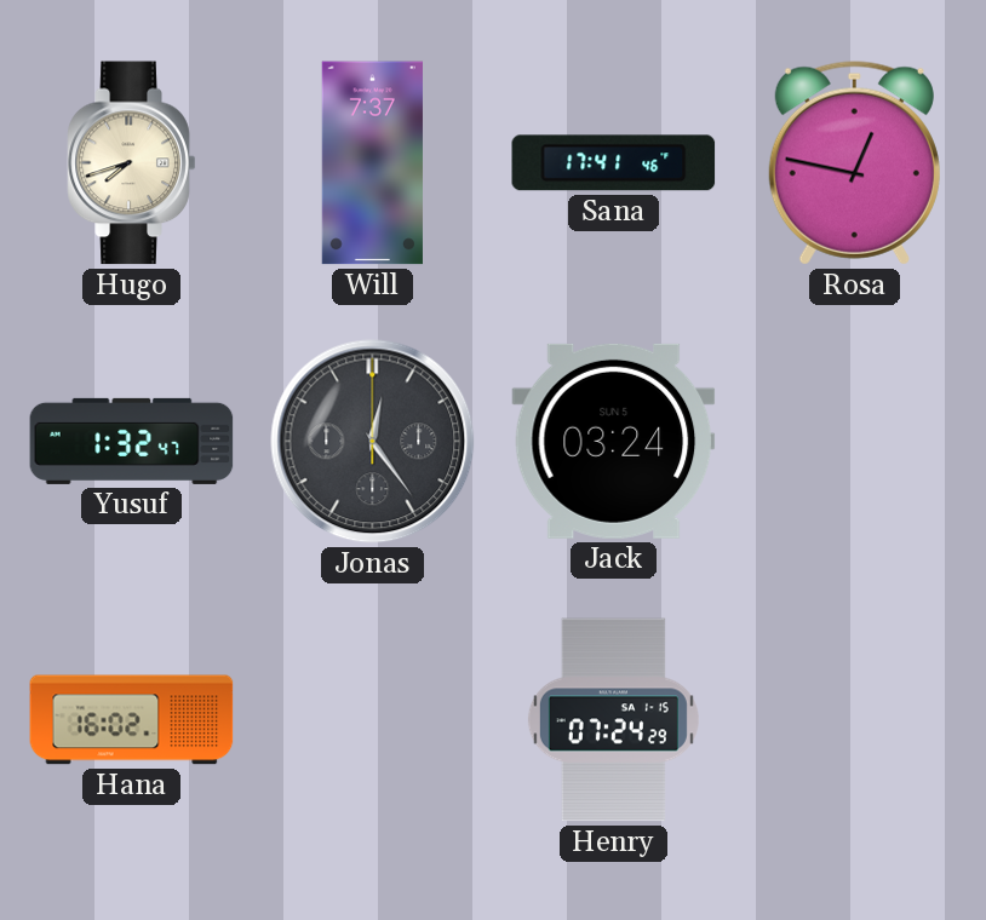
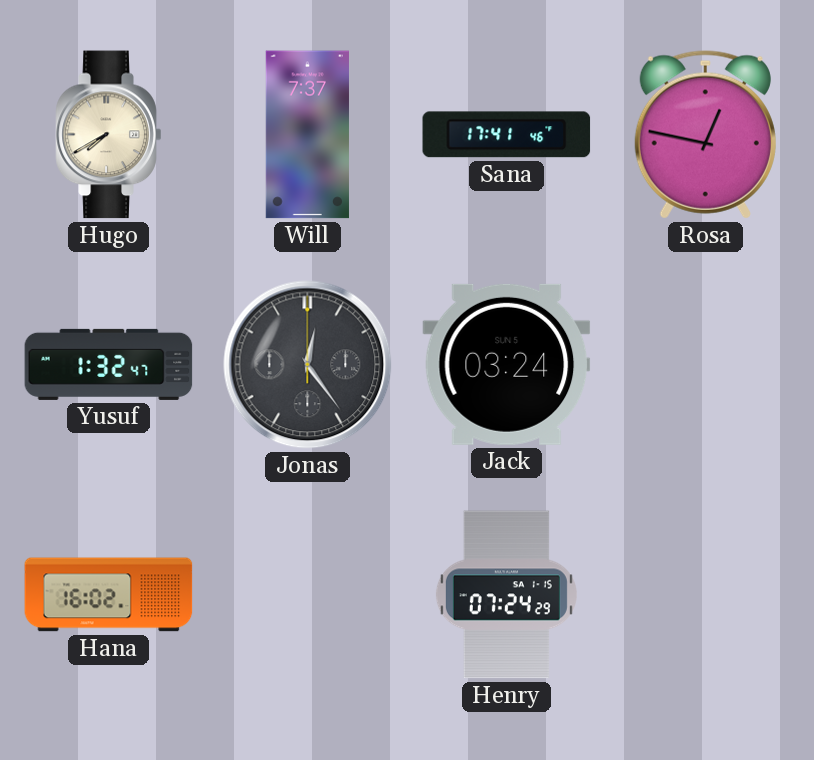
Hugo: 7:42 -> 7:40
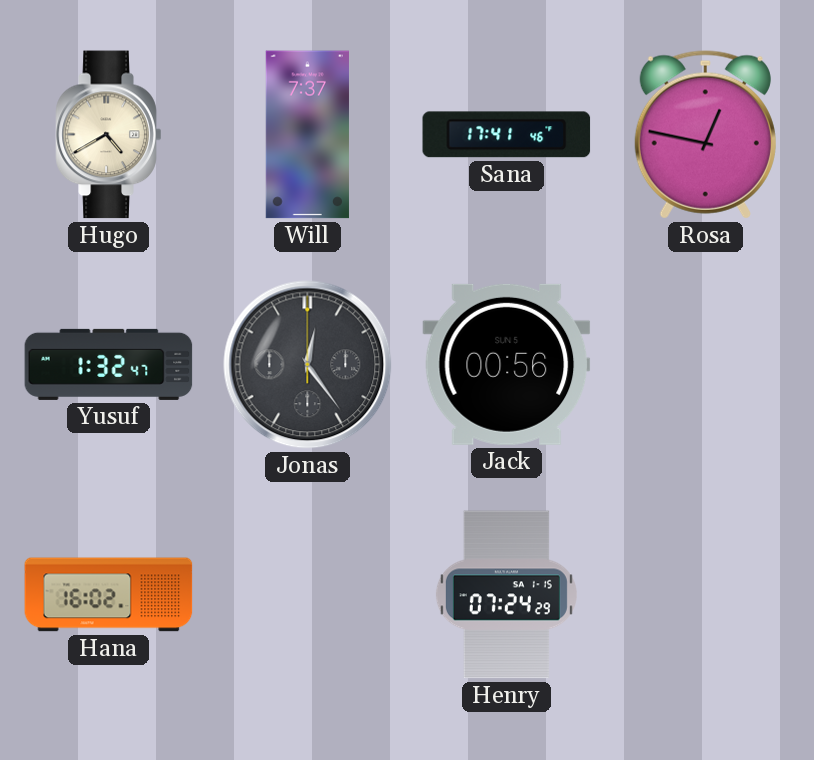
Hugo: 7:40 -> 4:40
Jack: 03:24 -> 00:56
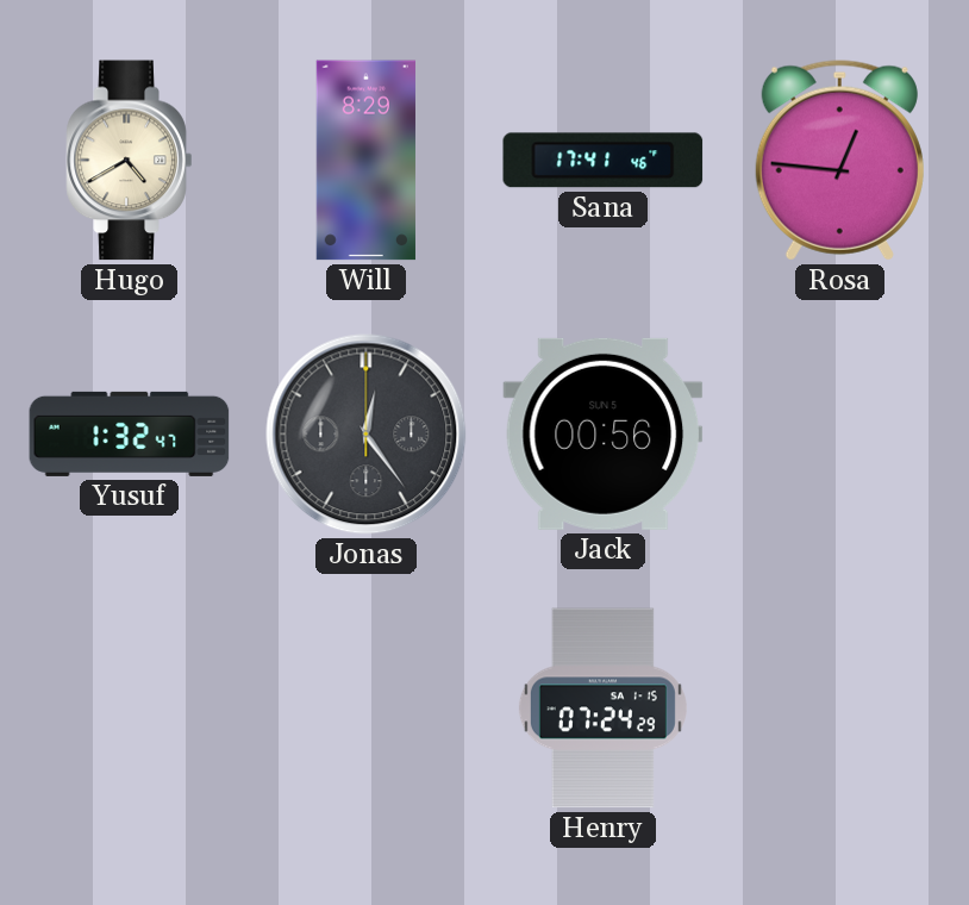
Will: 7:37 -> 8:29
Rosa: 12:47 -> 12:46
Hana: 16:02 -> none
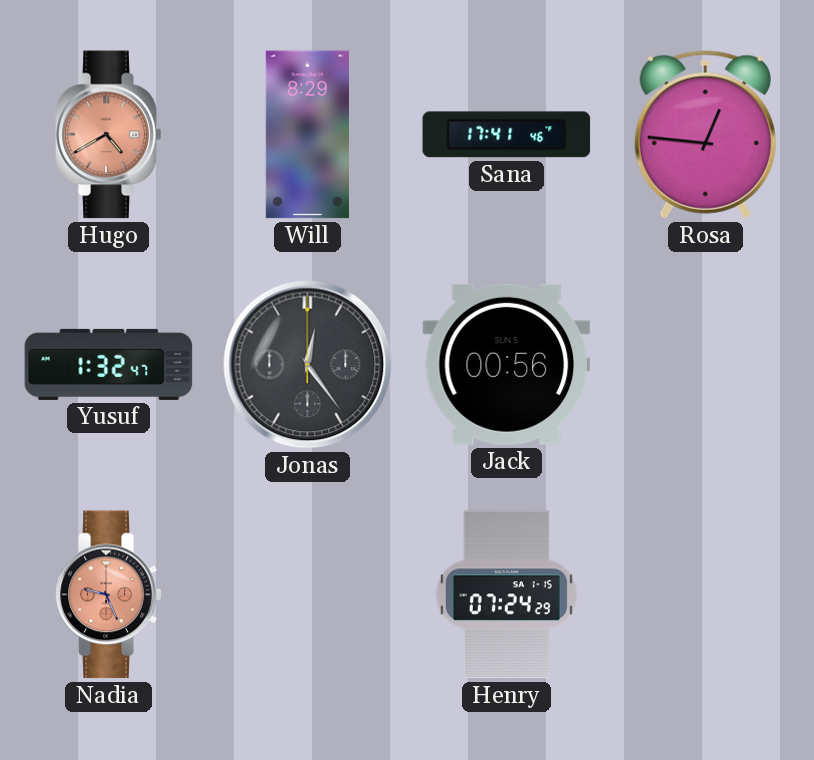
Hugo dial: cream -> salmon
Nadia: none -> 9:26
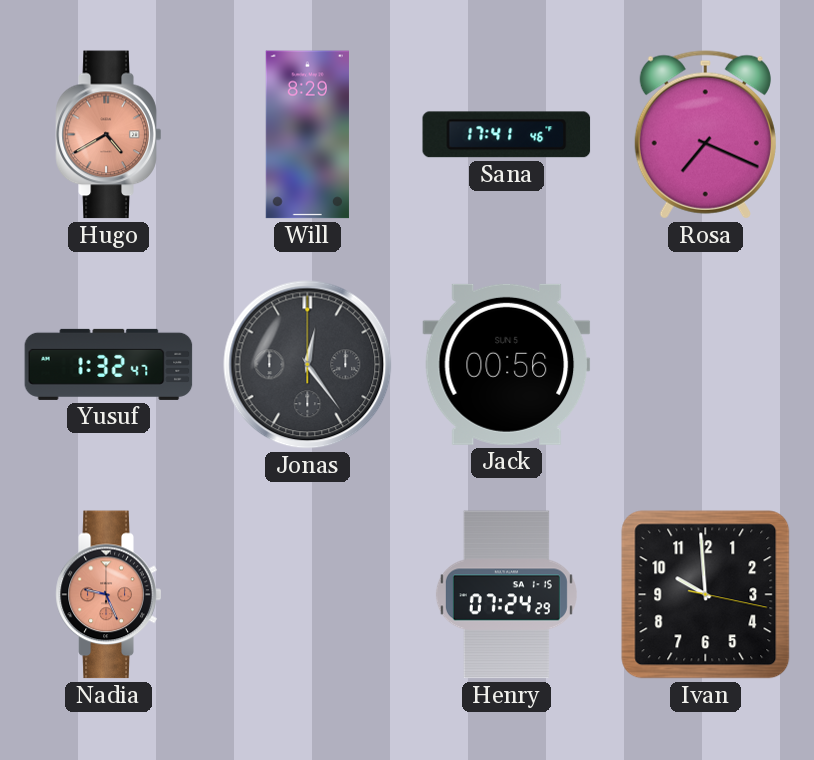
Rosa: 12:46 -> 7:19
Ivan: none -> 9:59
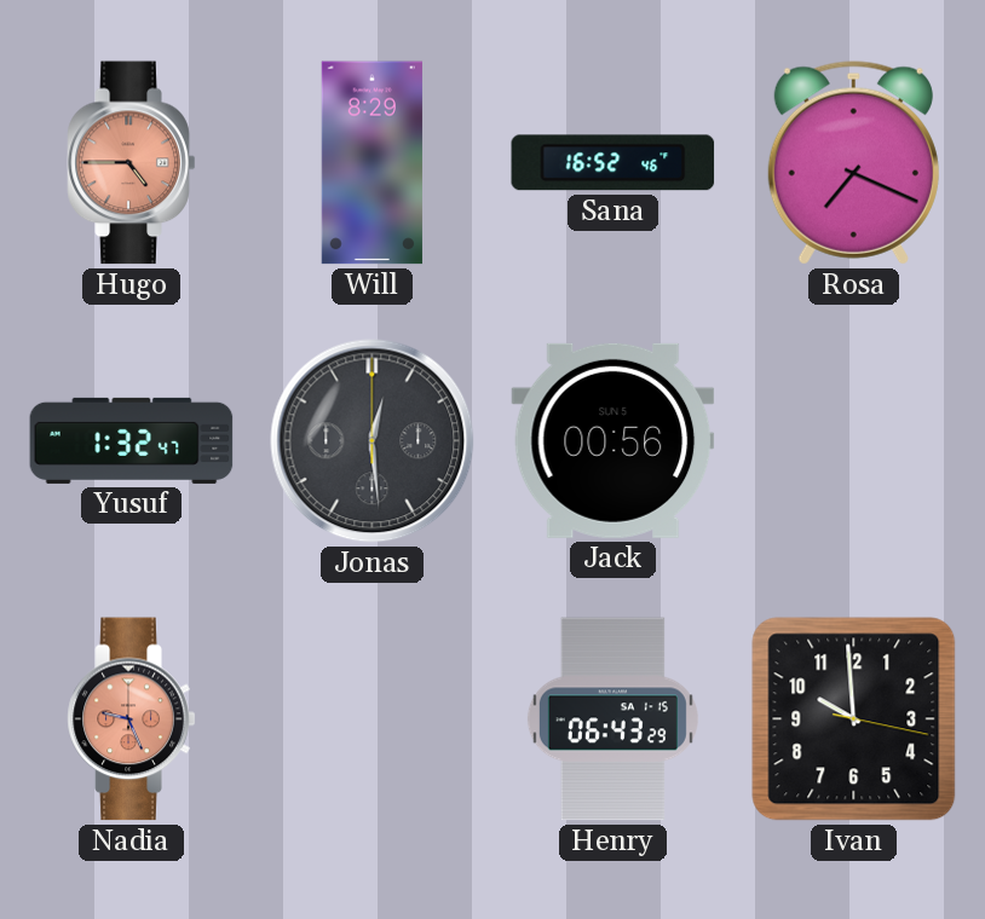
Hugo: 4:40 -> 4:45
Sana: 17:41 -> 16:52
Jonas: 12:24 -> 12:29
Henry: 07:24 -> 06:43
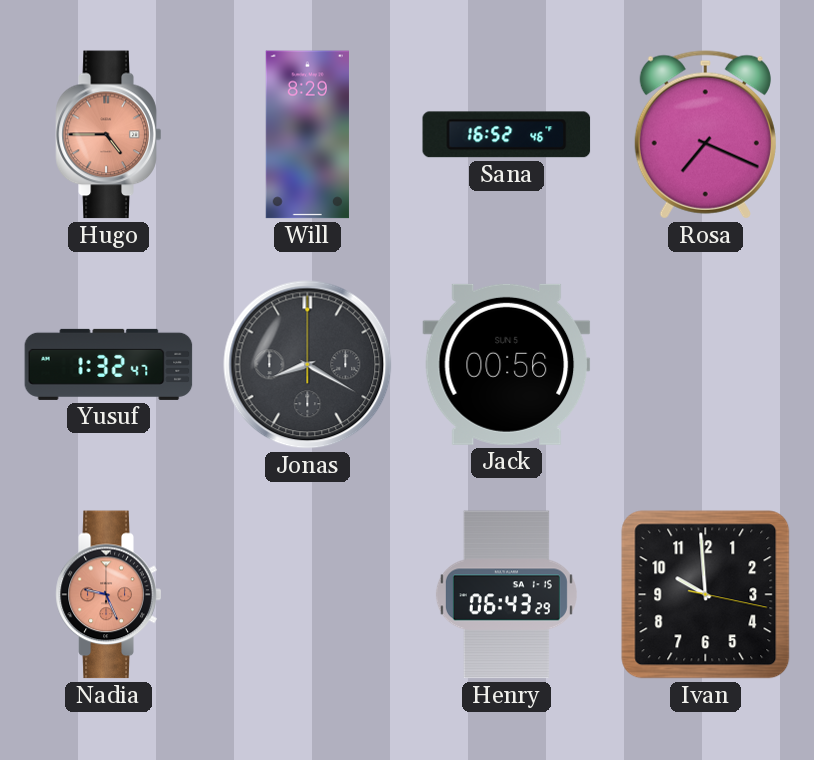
Jonas: 12:29 -> 8:20
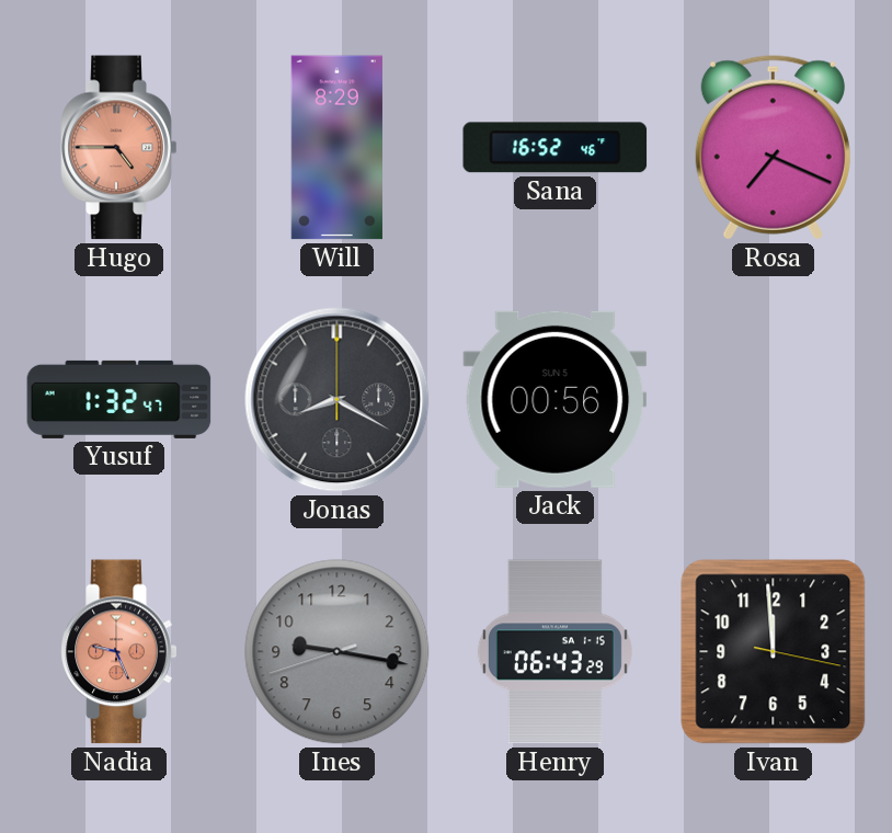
Ines: none -> 9:16
Ivan: 9:59 -> 11:59
